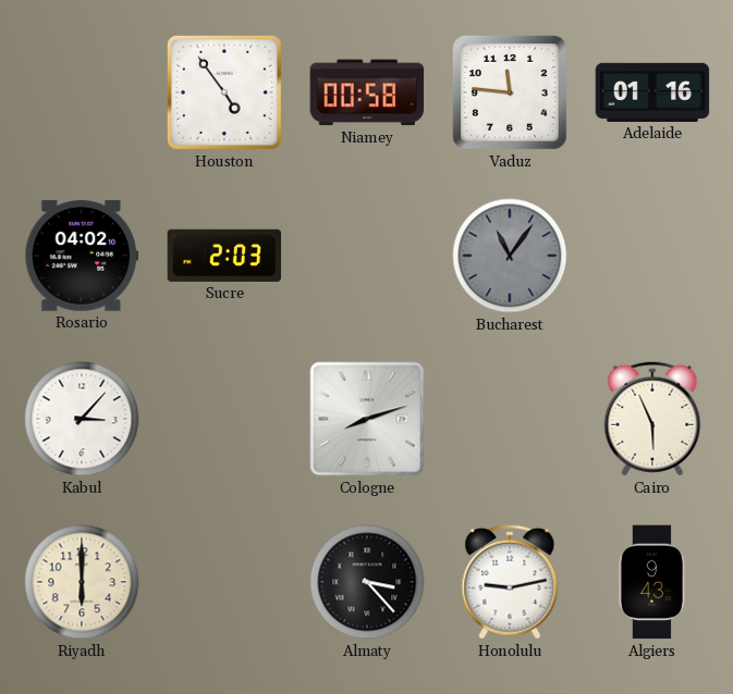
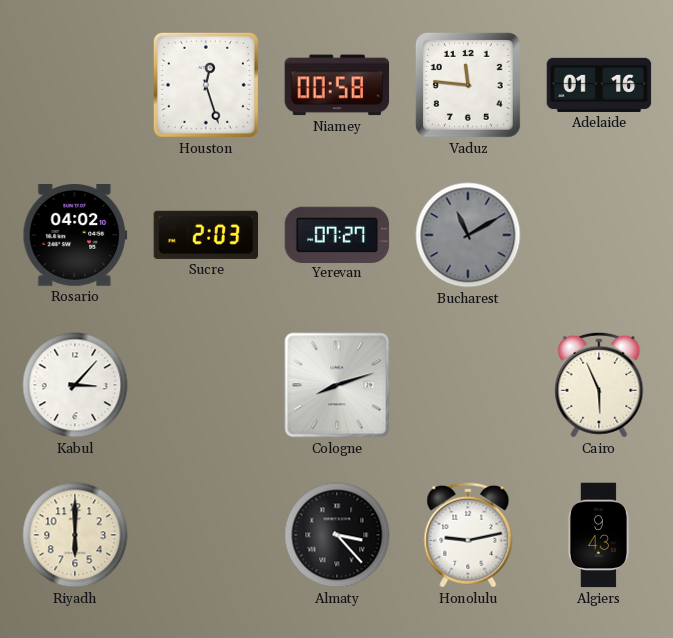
Houston: 4:54 -> 12:27
Yerevan: none -> 07:27
Bucharest: 11:06 -> 11:10
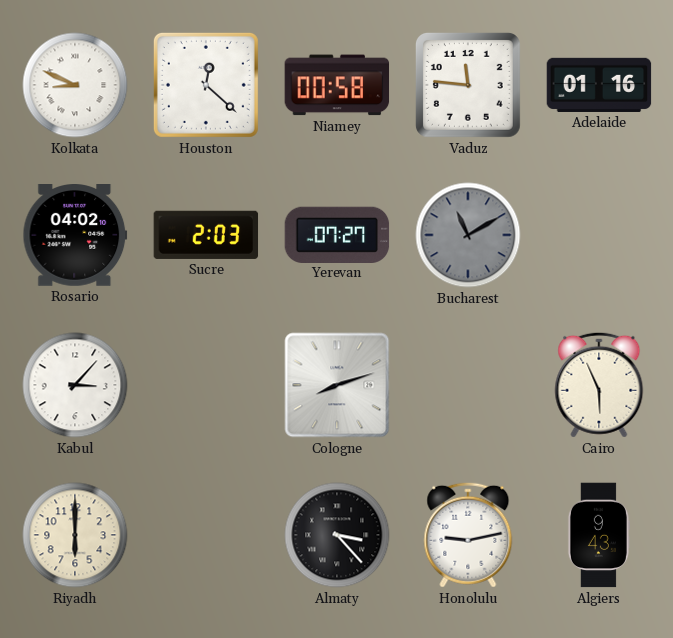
Kolkata: none -> 8:49
Houston: 12:27 -> 12:22
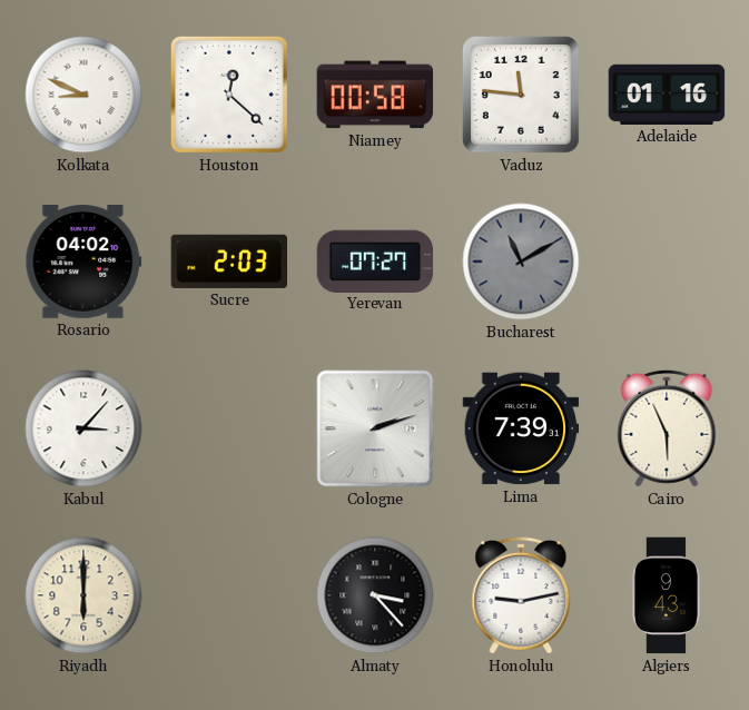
Cologne: 8:12 -> 2:12
Lima: none -> 7:39
